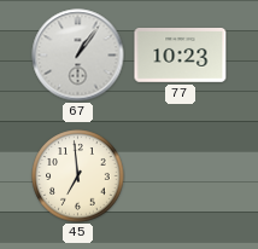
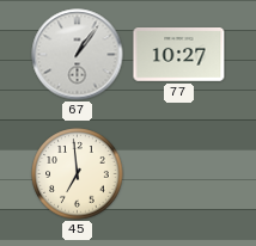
77: 10:23 -> 10:27
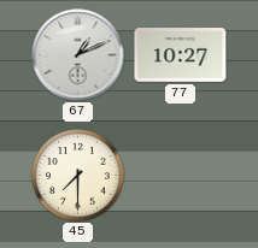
67: 1:06 -> 1:11
45: 6:59 -> 7:30
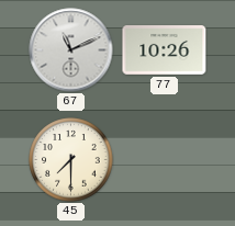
67: 1:11 -> 11:11
77: 10:27 -> 10:26
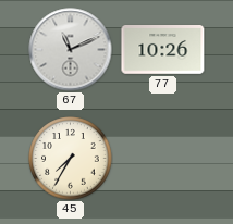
45: 7:30 -> 7:35
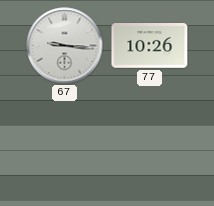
67: 11:11 -> 9:16
45: 7:35 -> none
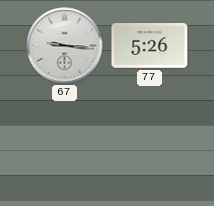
77: 10:26 -> 5:26
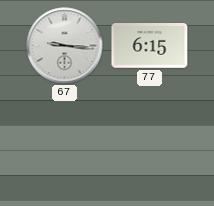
77: 5:26 -> 6:15
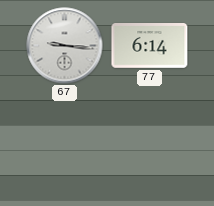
77: 6:15 -> 6:14
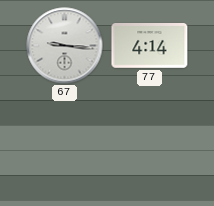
77: 6:14 -> 4:14
